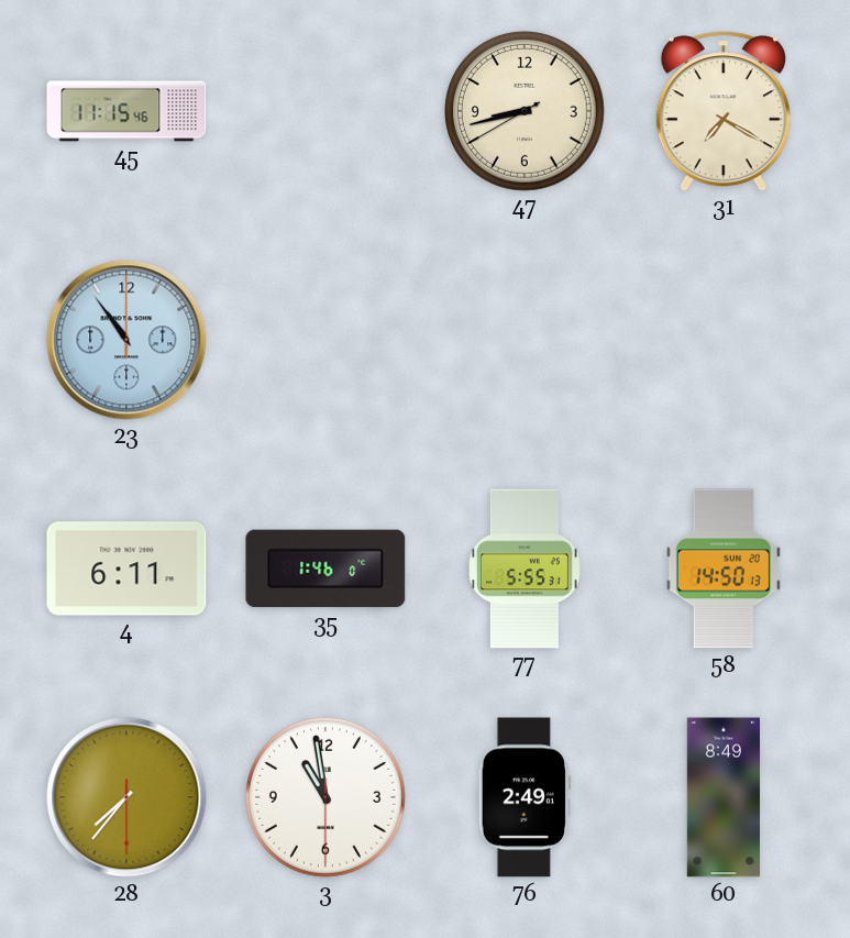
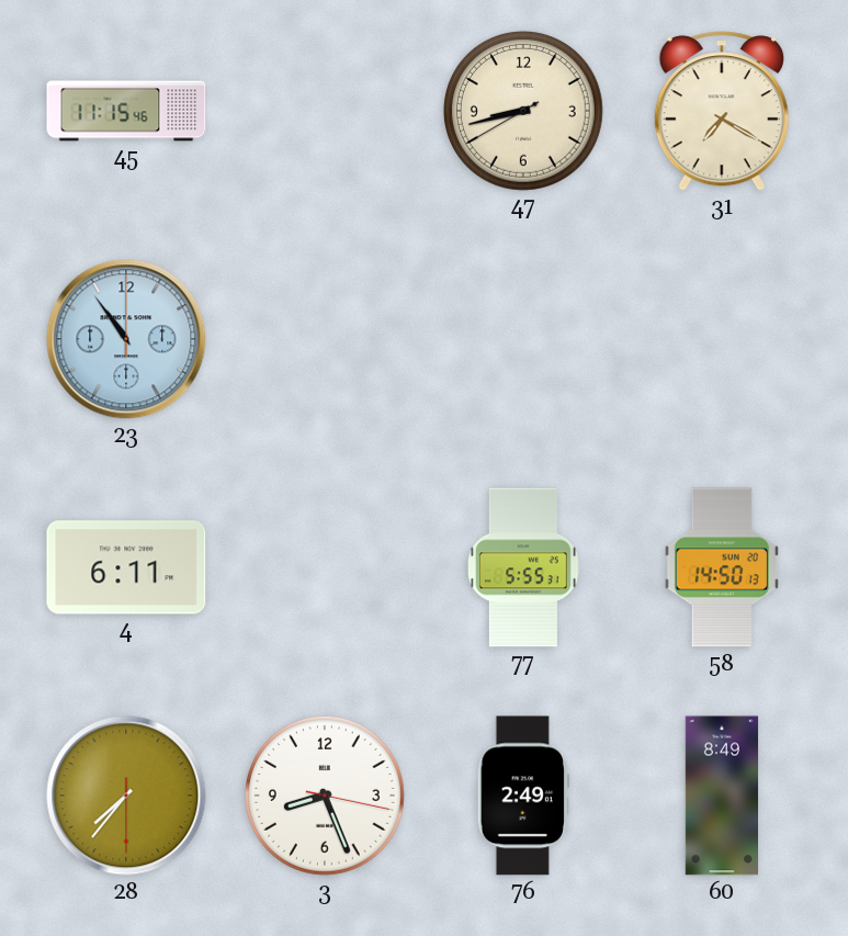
35: 1:46 -> none
3: 10:58 -> 8:26
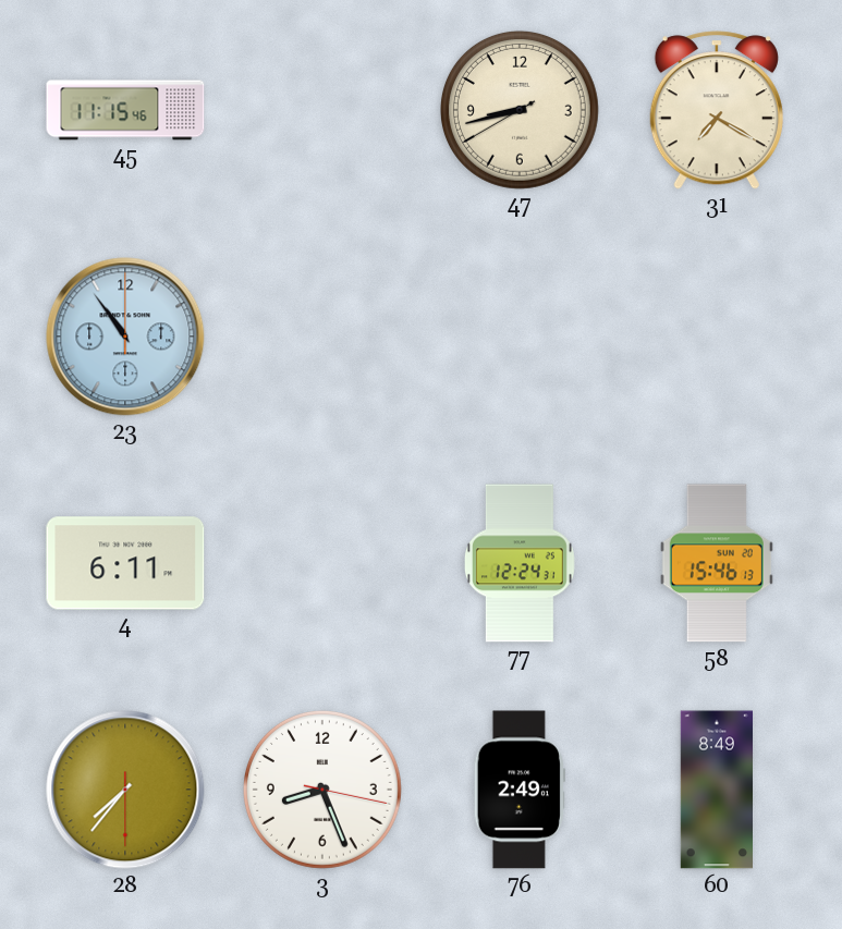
77: 5:55 -> 12:24
58: 14:50 -> 15:46
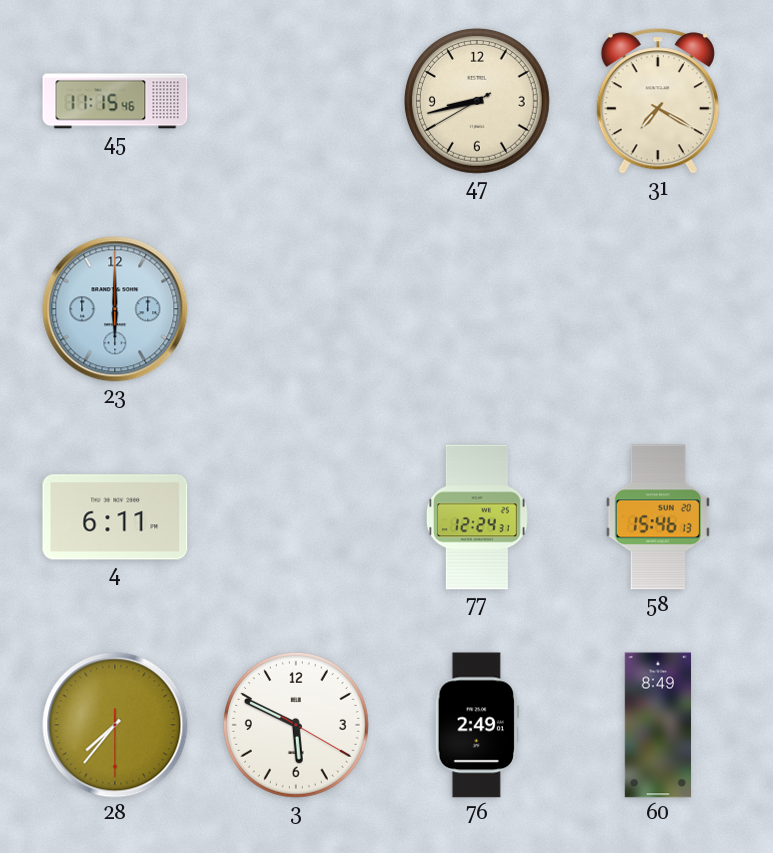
23: 10:54 -> 6:00
3: 8:26 -> 5:49
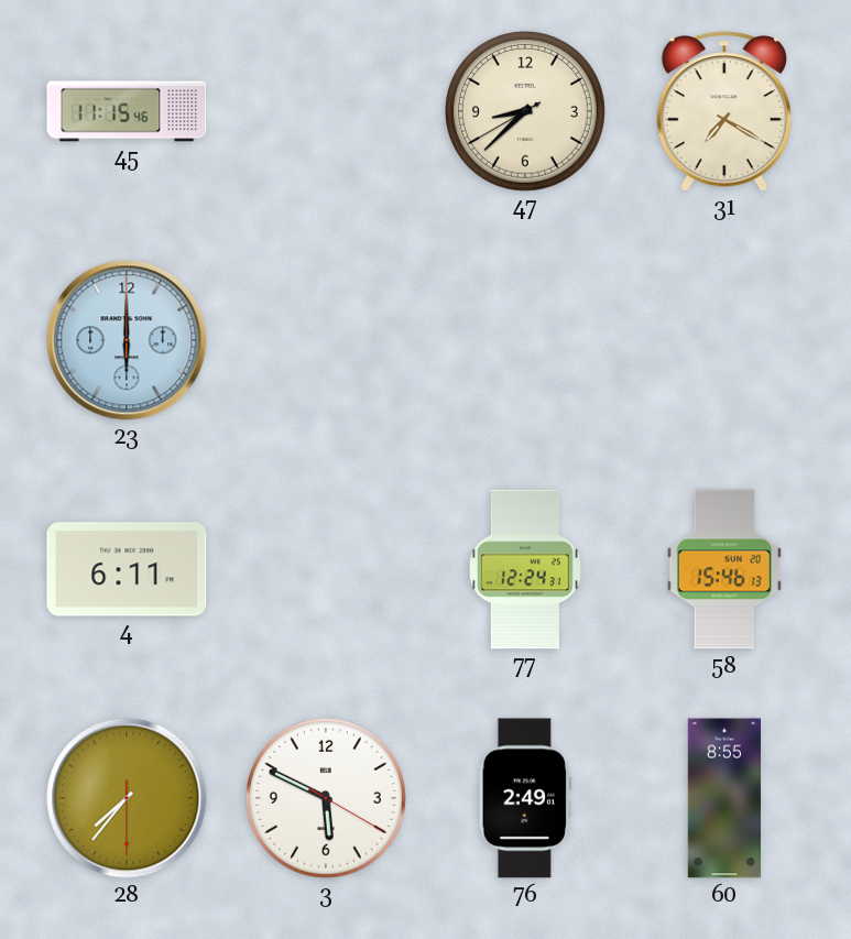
47: 8:42 -> 8:37
60: 8:49 -> 8:55
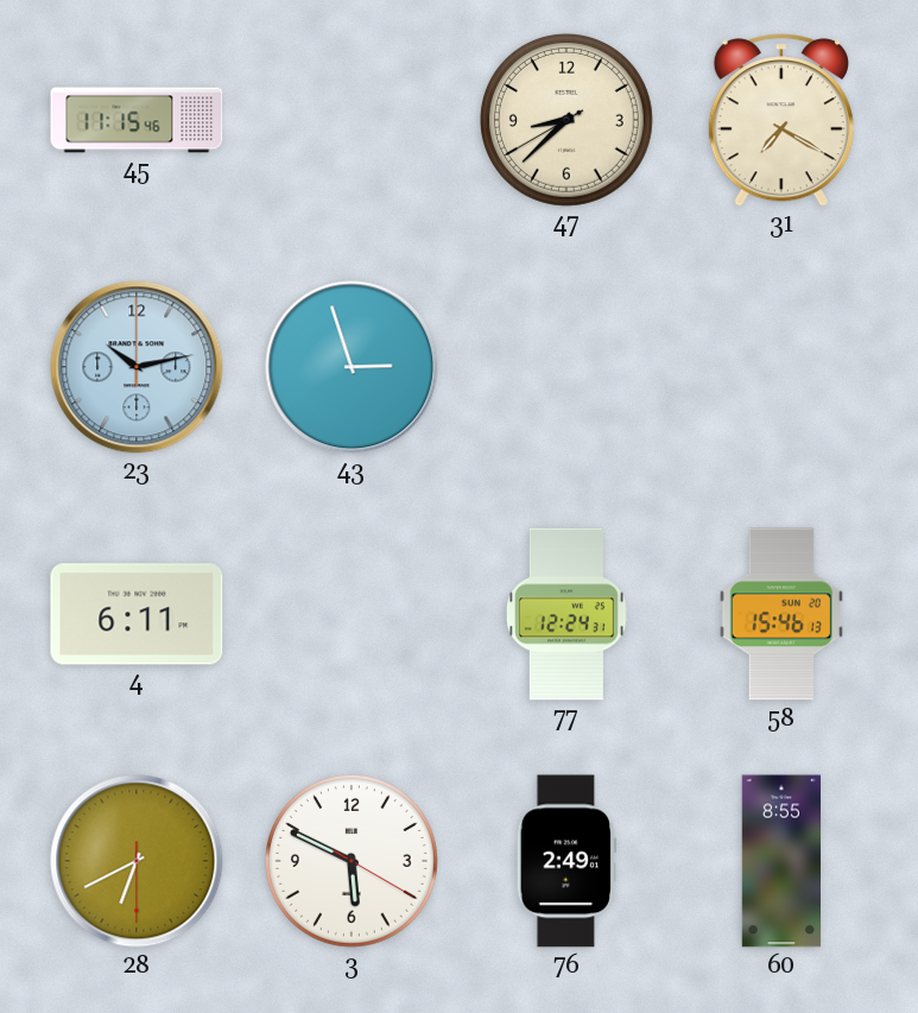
23: 6:00 -> 10:13
43: none -> 2:57
28: 7:36 -> 6:40
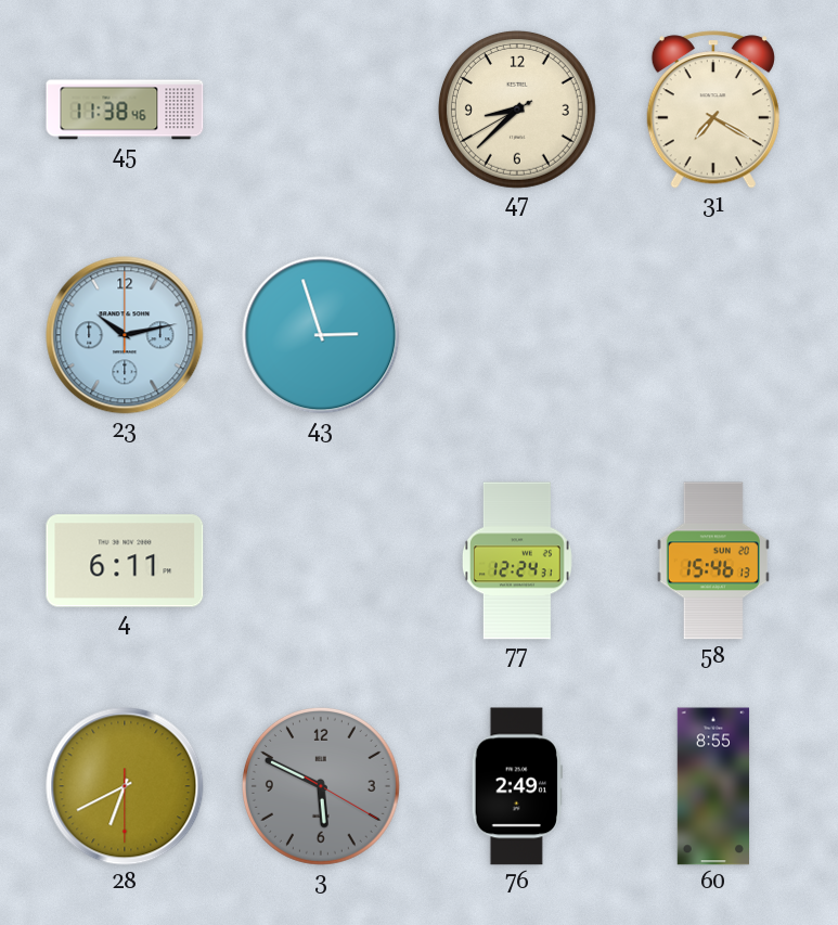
45: 11:15 -> 11:38
3 dial: white -> grey
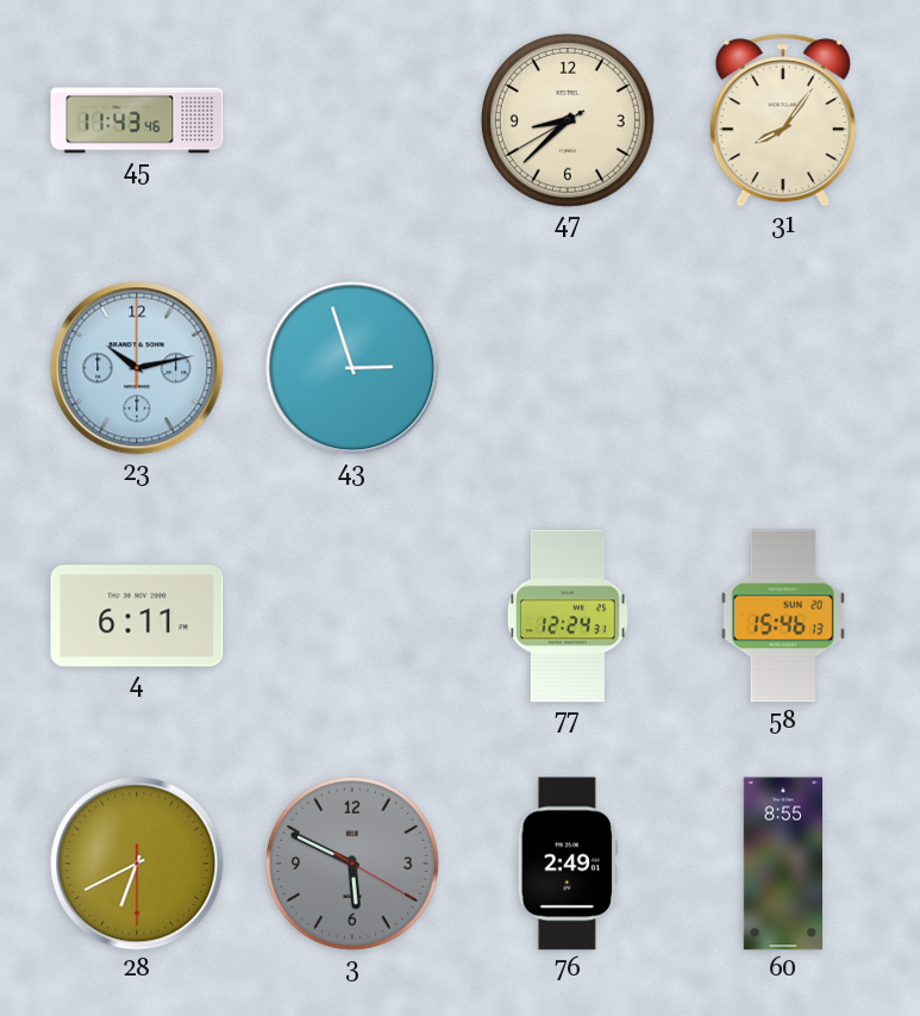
45: 11:38 -> 11:43
31: 7:20 -> 8:06
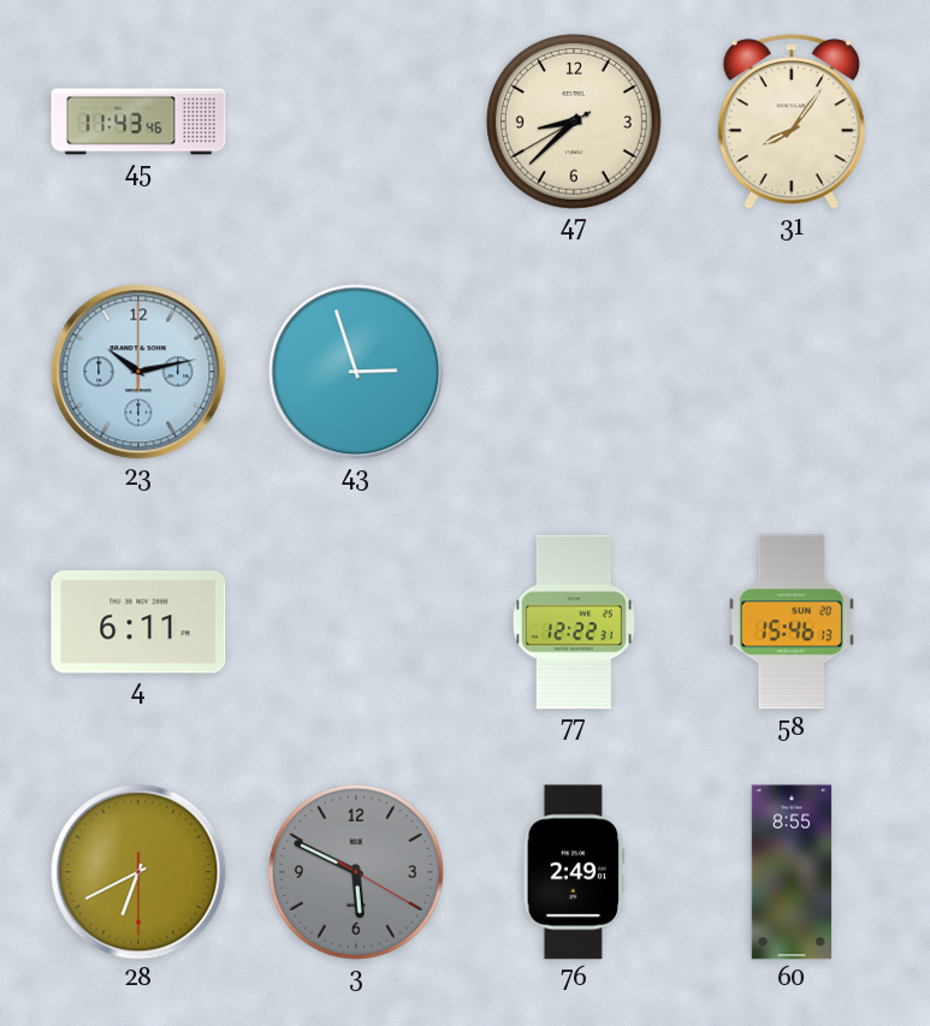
77: 12:24 -> 12:22
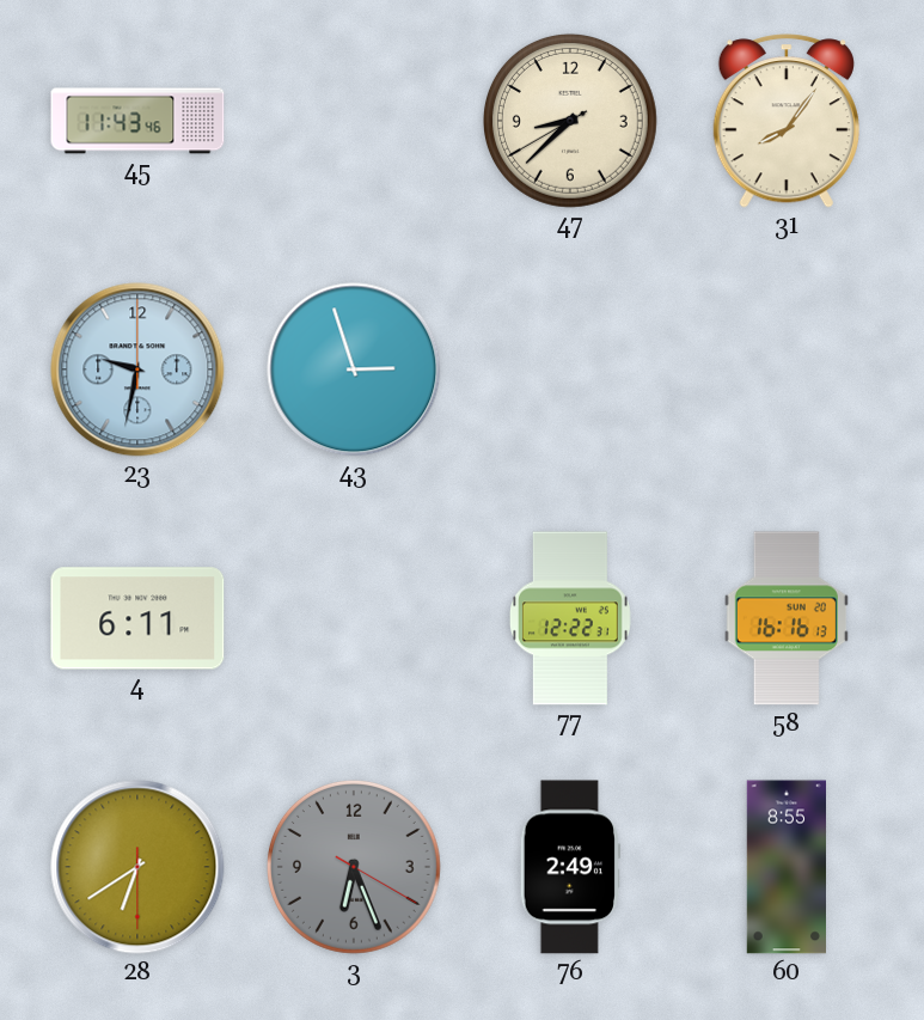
23: 10:13 -> 9:32
58: 15:46 -> 16:16
28: 6:40 -> 6:39
3: 5:49 -> 6:26
